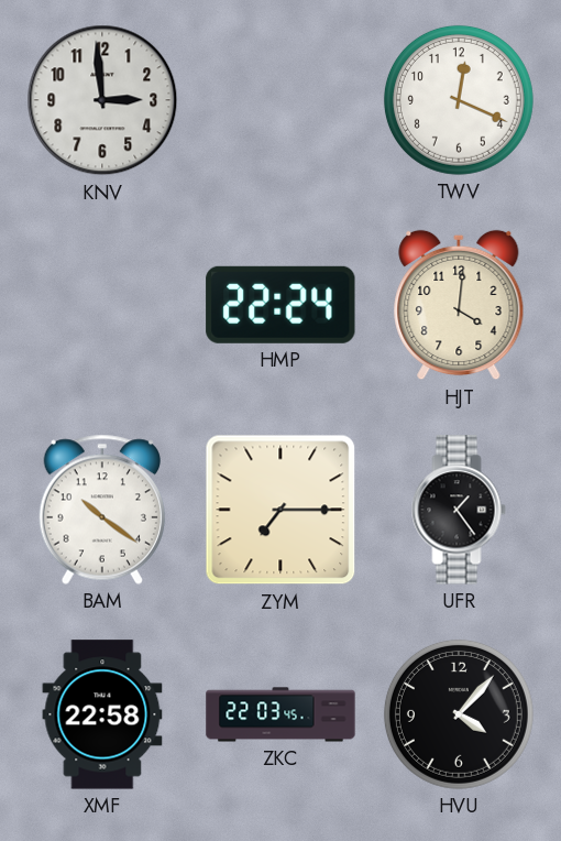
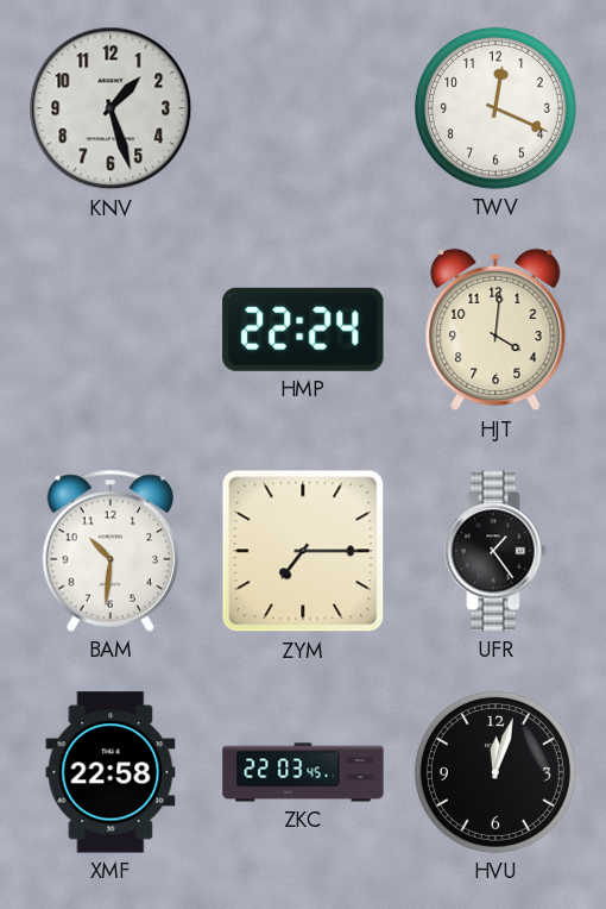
KNV: 2:59 -> 1:27
BAM: 10:21 -> 10:31
HVU: 4:07 -> 12:03
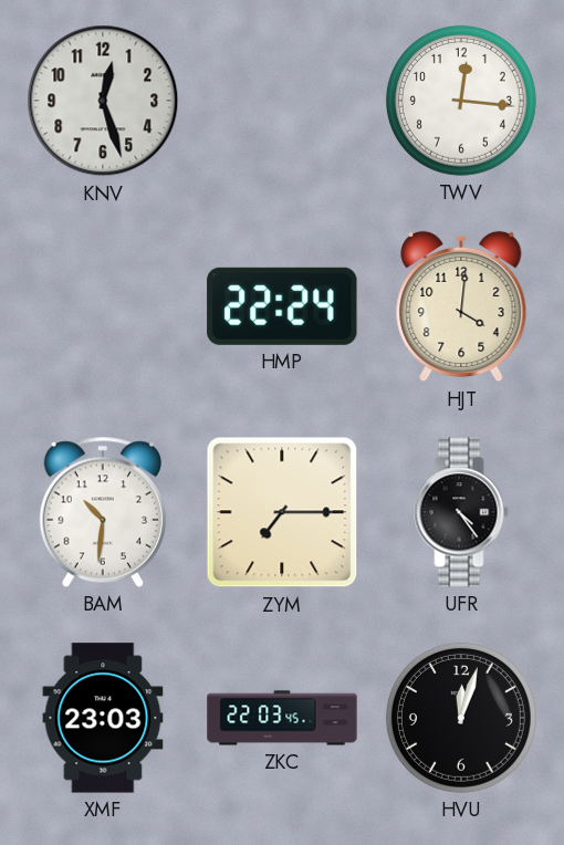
KNV: 1:27 -> 12:27
TWV: 12:19 -> 12:16
UFR: 1:24 -> 4:24
XMF: 22:58 -> 23:03
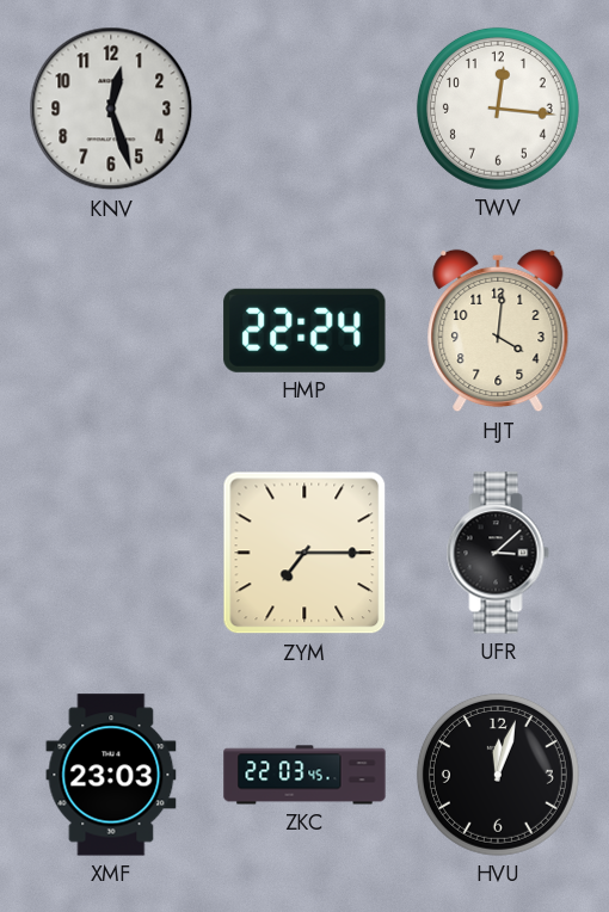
BAM: 10:31 -> none
UFR: 4:24 -> 3:08
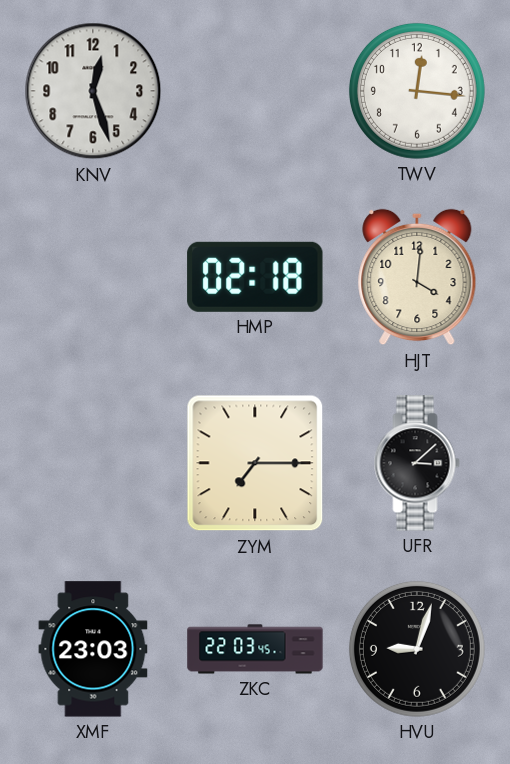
HMP: 22:24 -> 02:18
HVU: 12:03 -> 9:03
